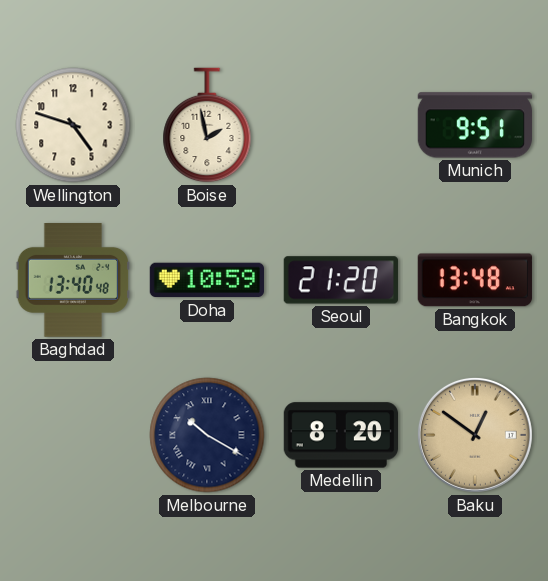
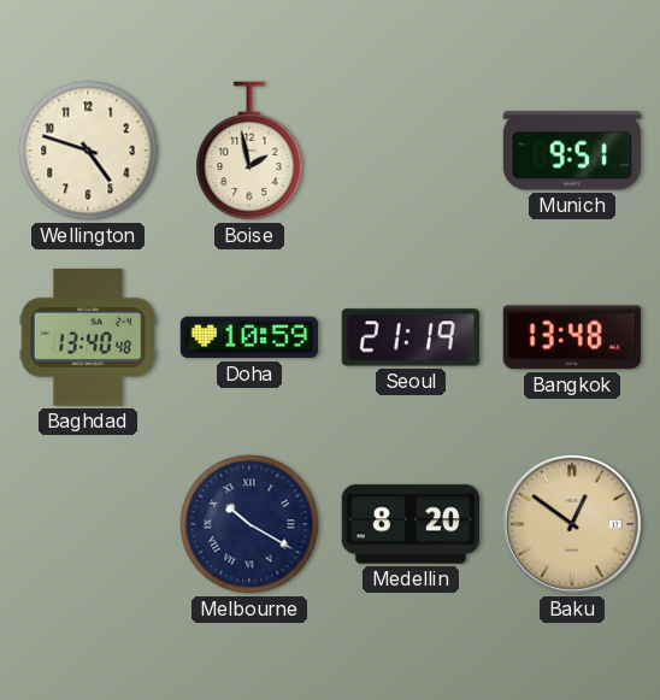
Seoul: 21:20 -> 21:19
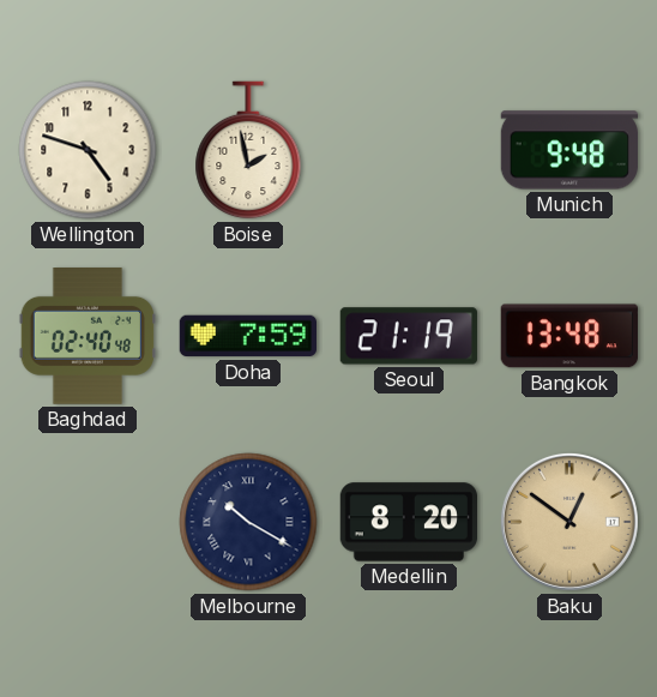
Munich: 9:51 -> 9:48
Baghdad: 13:40 -> 02:40
Doha: 10:59 -> 7:59
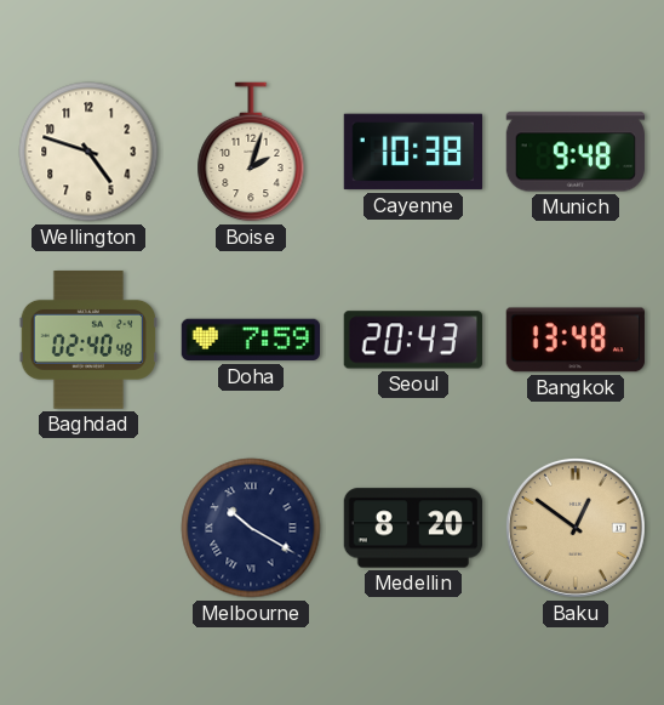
Boise: 1:58 -> 2:03
Cayenne: none -> 10:38
Seoul: 21:19 -> 20:43
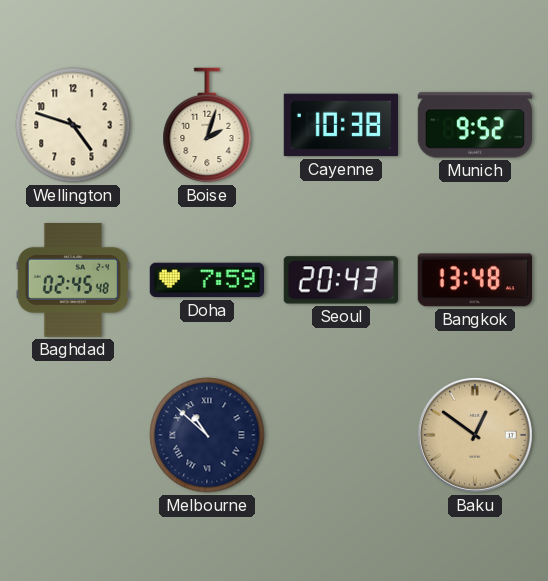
Munich: 9:48 -> 9:52
Baghdad: 02:40 -> 02:45
Melbourne: 10:20 -> 10:52
Medellin: 8:20 -> none
